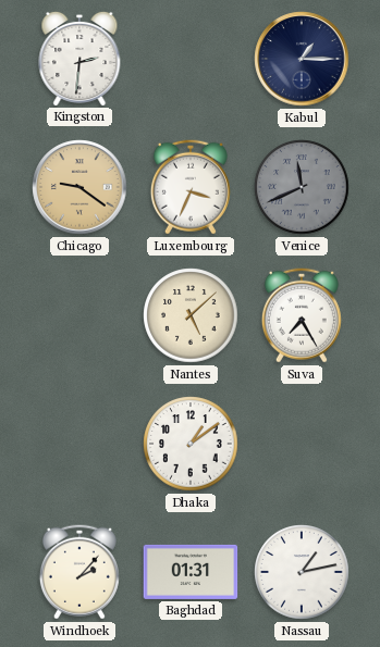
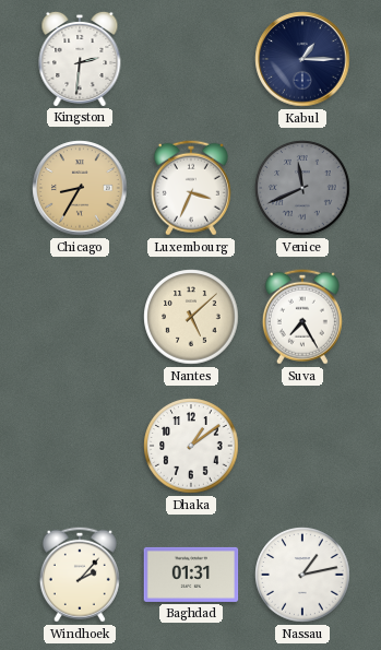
Chicago: 9:21 -> 8:35
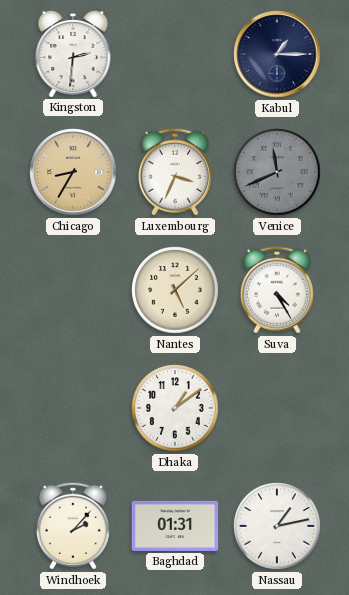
Suva: 7:25 -> 4:25
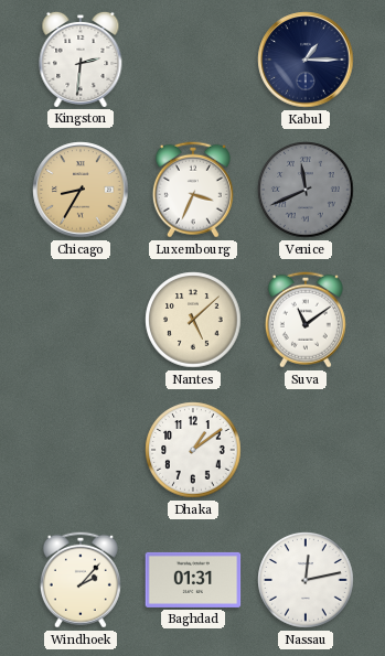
Suva: 4:25 -> 11:09
Nassau: 1:13 -> 12:13
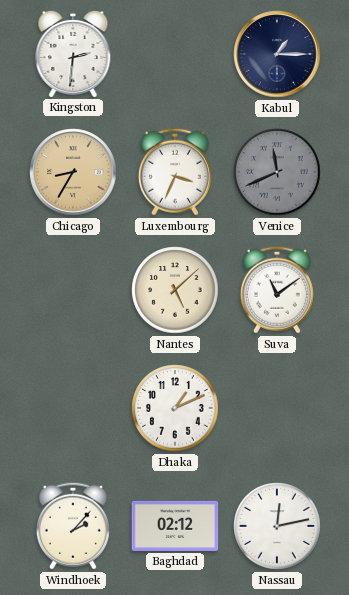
Dhaka: 1:09 -> 1:11
Baghdad: 01:31 -> 02:12
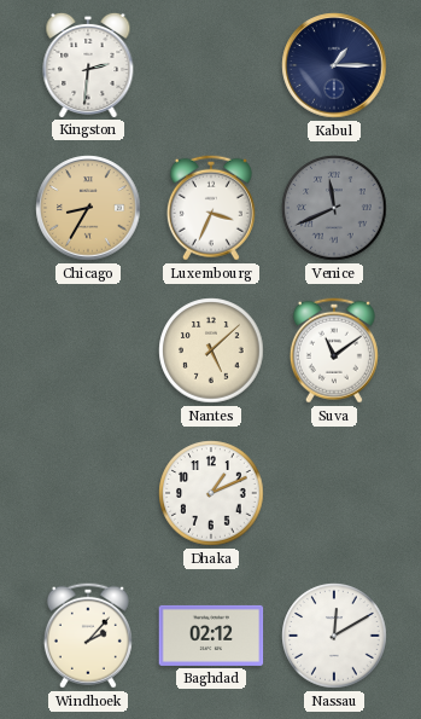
Nassau: 12:13 -> 12:10
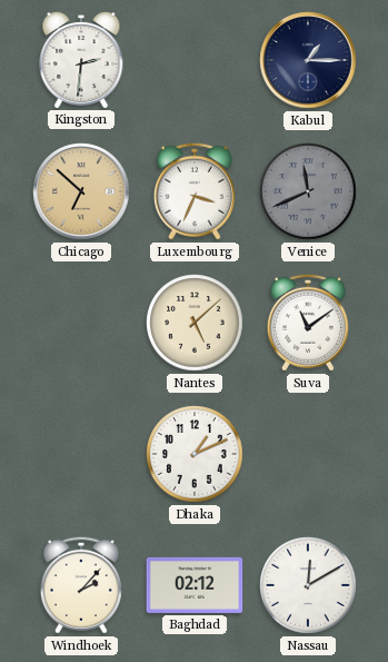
Chicago: 8:35 -> 6:52
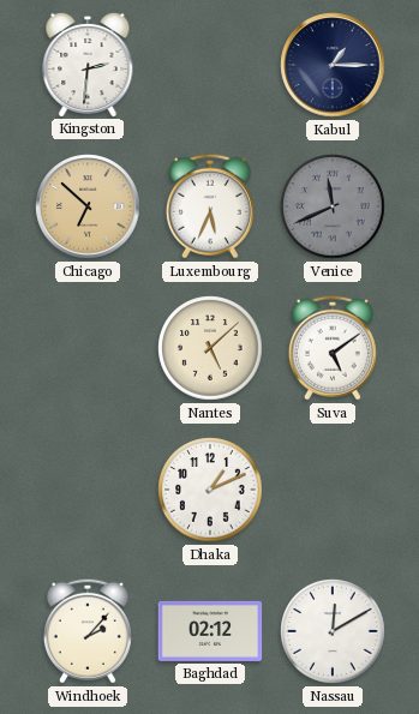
Luxembourg: 3:34 -> 5:34
Suva: 11:09 -> 5:09
